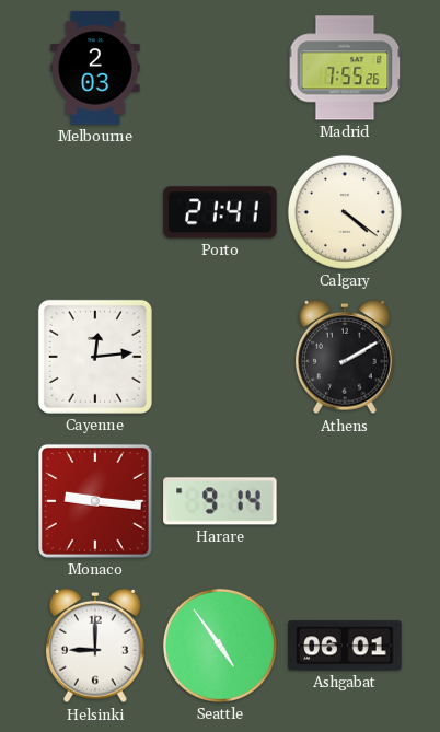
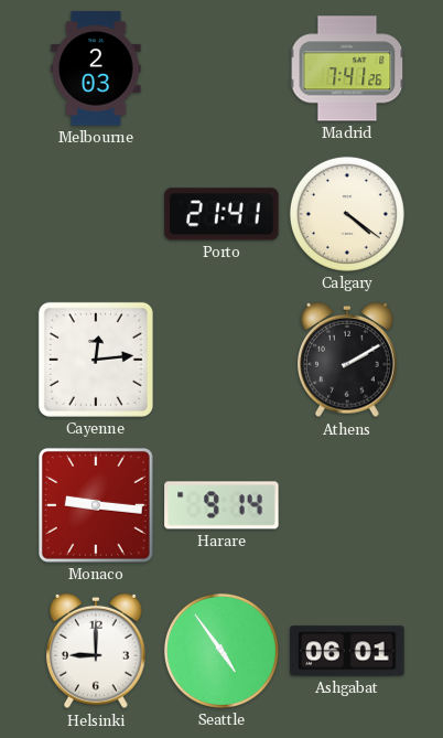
Madrid: 7:55 -> 7:41
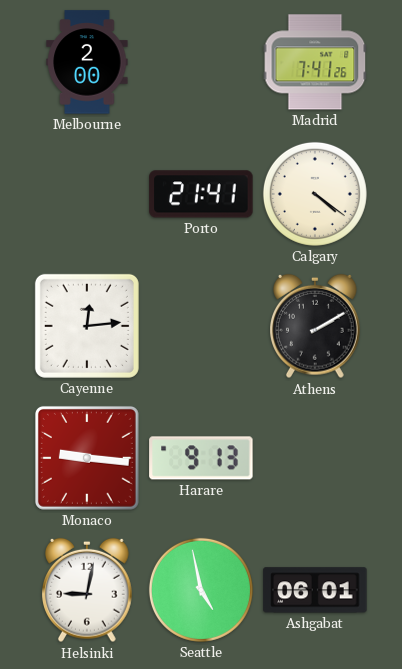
Melbourne: 2:03 -> 2:00
Harare: 9:14 -> 9:13
Helsinki: 9:00 -> 9:02
Seattle: 4:54 -> 4:58
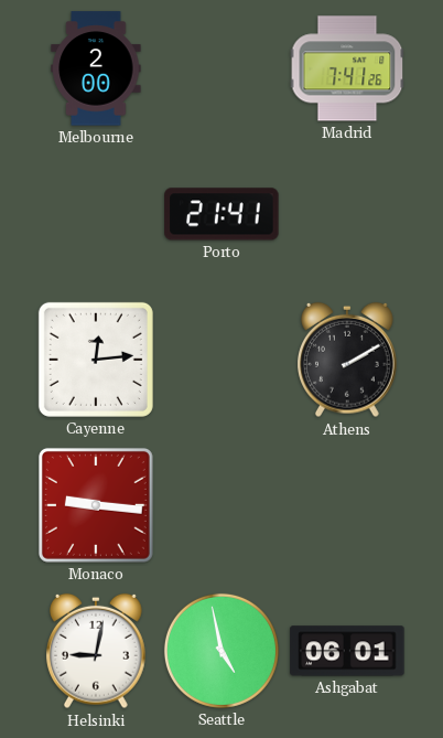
Calgary: 4:21 -> none
Harare: 9:13 -> none
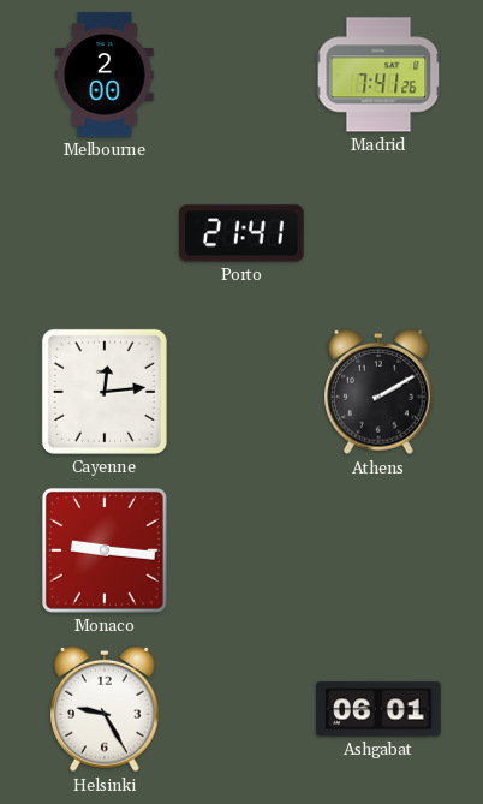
Helsinki: 9:02 -> 9:25
Seattle: 4:58 -> none
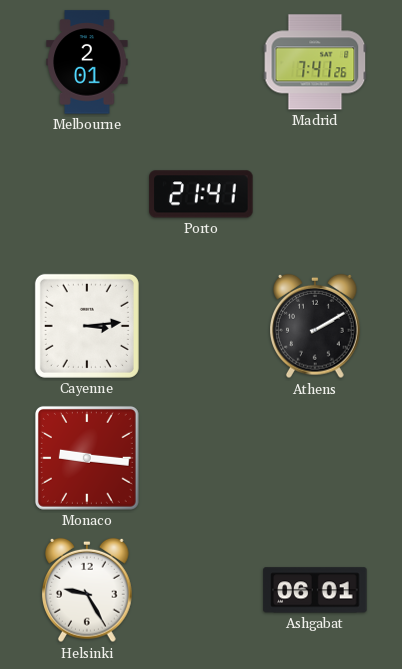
Melbourne: 2:00 -> 2:01
Cayenne: 12:14 -> 3:14
